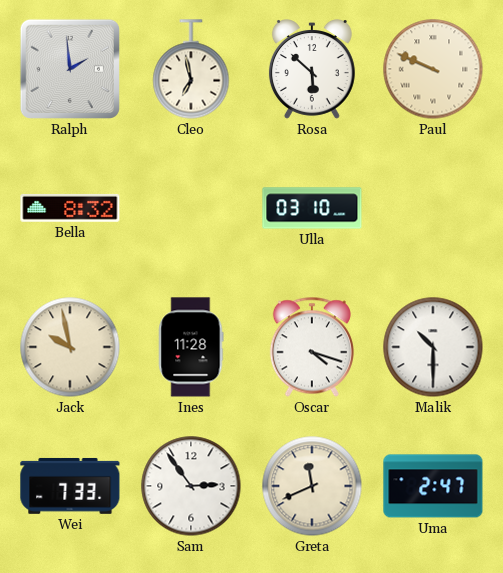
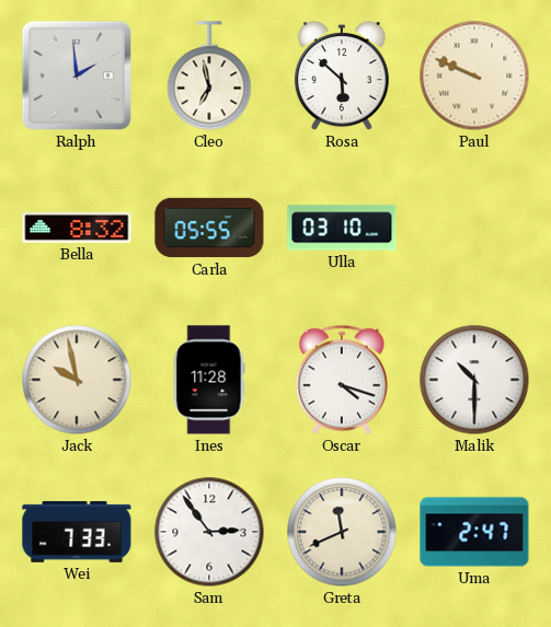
Carla: none -> 05:55
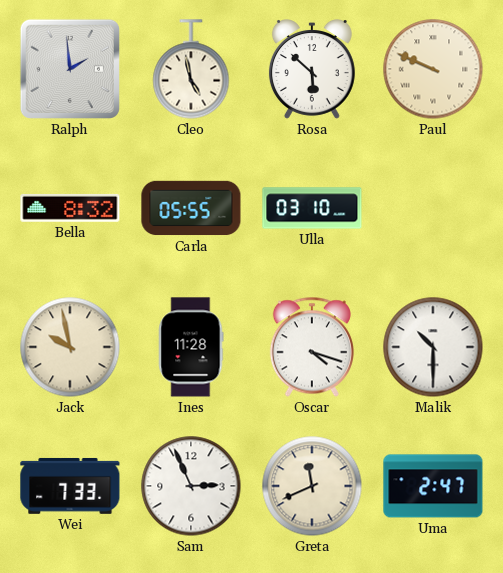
Cleo: 6:58 -> 4:58
Sam: 2:54 -> 2:56
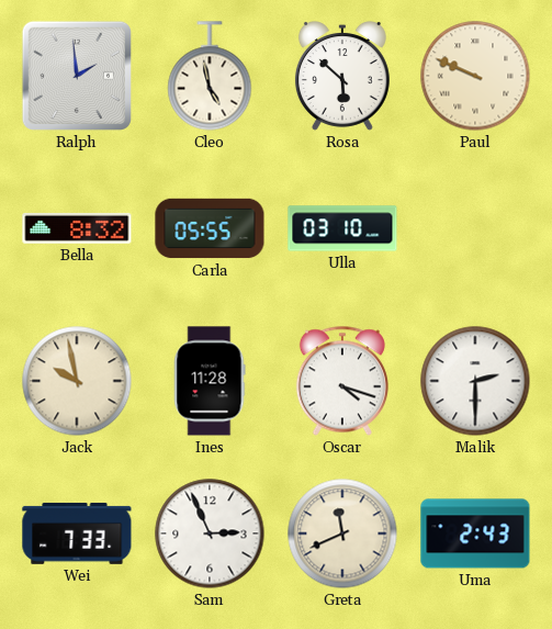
Malik: 10:30 -> 2:30
Uma: 2:47 -> 2:43
